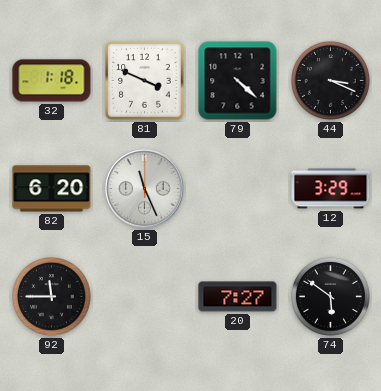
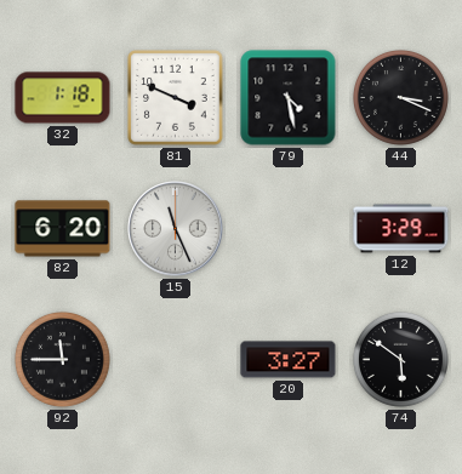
79: 4:22 -> 4:28
20: 7:27 -> 3:27
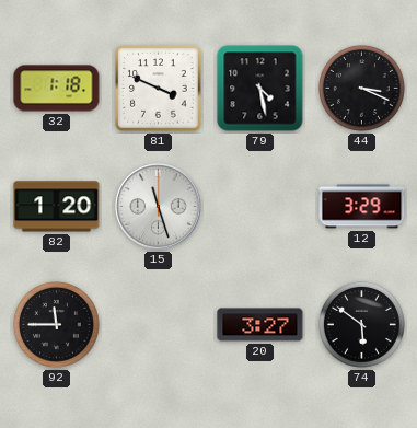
82: 6:20 -> 1:20
15: 11:26 -> 11:27
